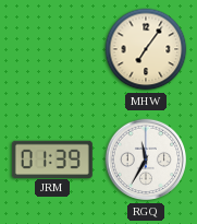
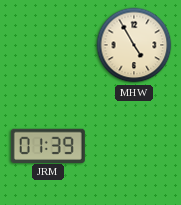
MHW: 7:06 -> 4:55
RGQ: 11:35 -> none
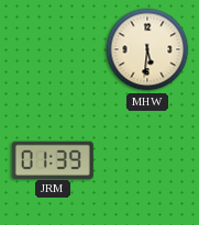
MHW: 4:55 -> 5:31
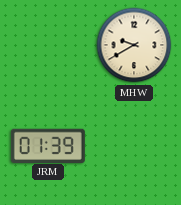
MHW: 5:31 -> 9:40
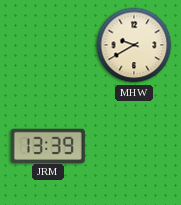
JRM: 01:39 -> 13:39
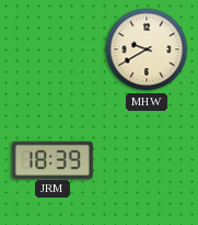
JRM: 13:39 -> 18:39
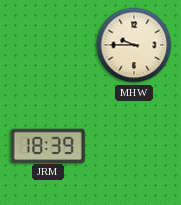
MHW: 9:40 -> 9:45
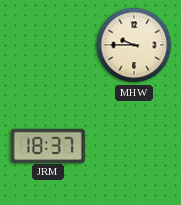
JRM: 18:39 -> 18:37
